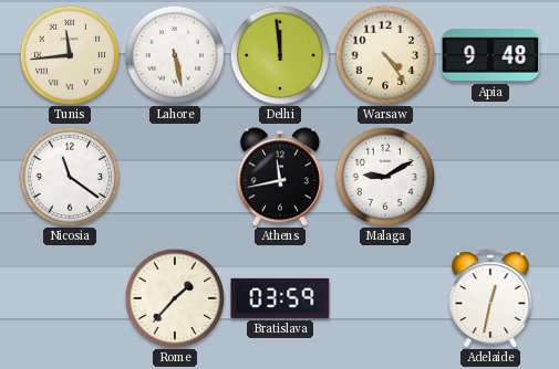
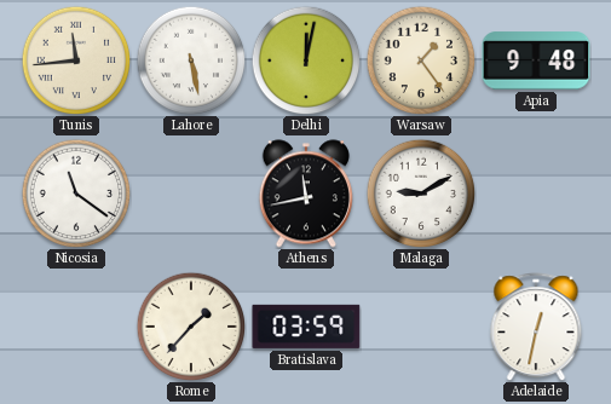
Delhi: 11:59 -> 12:02
Warsaw: 4:24 -> 1:24
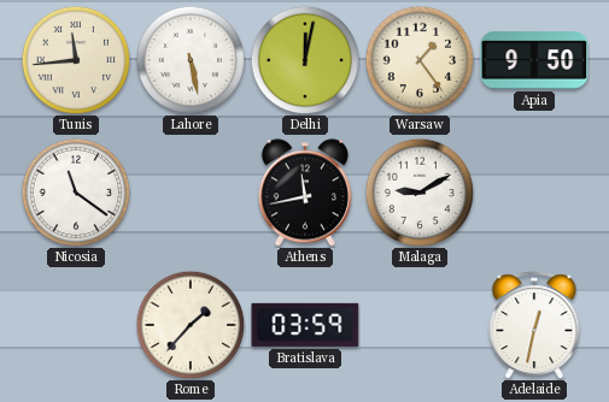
Apia: 9:48 -> 9:50
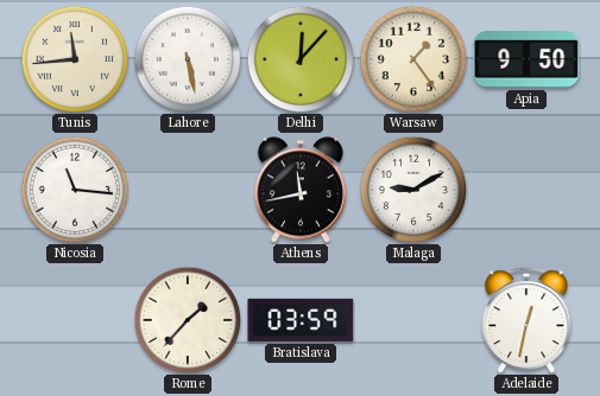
Delhi: 12:02 -> 12:07
Nicosia: 11:21 -> 11:16
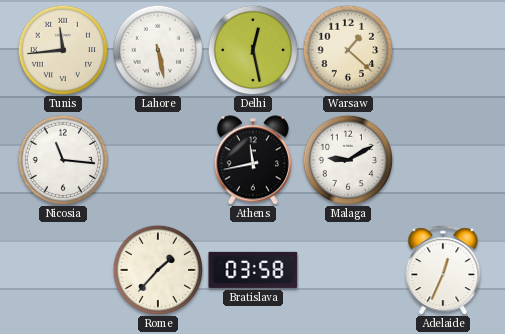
Delhi: 12:07 -> 12:28
Warsaw: 1:24 -> 1:22
Apia: 9:50 -> none
Bratislava: 03:59 -> 03:58
Adelaide: 12:32 -> 12:34
